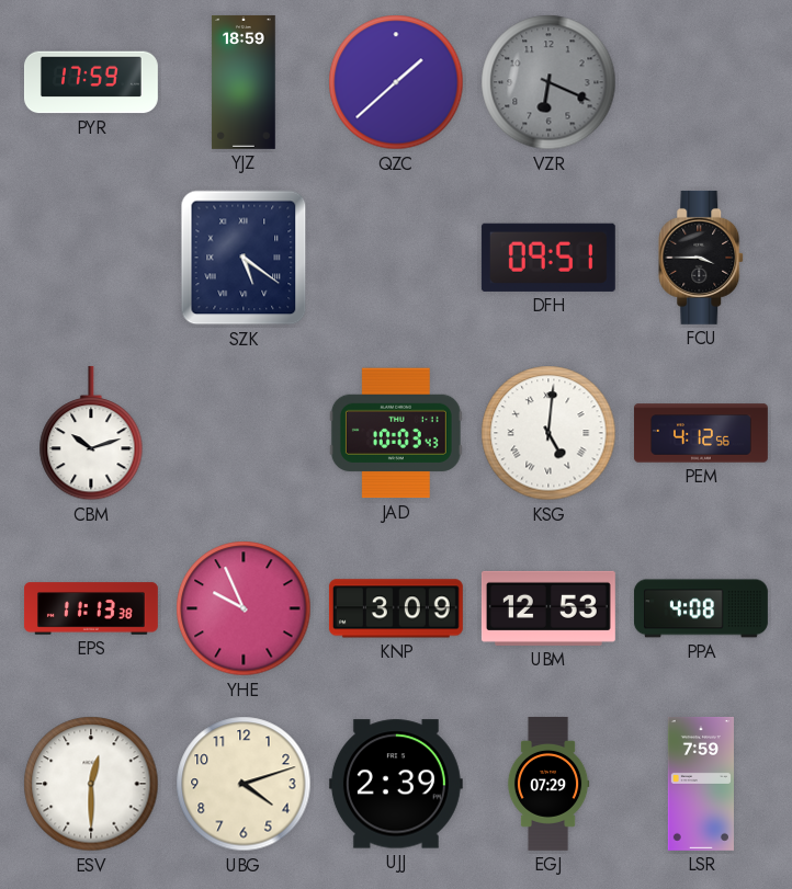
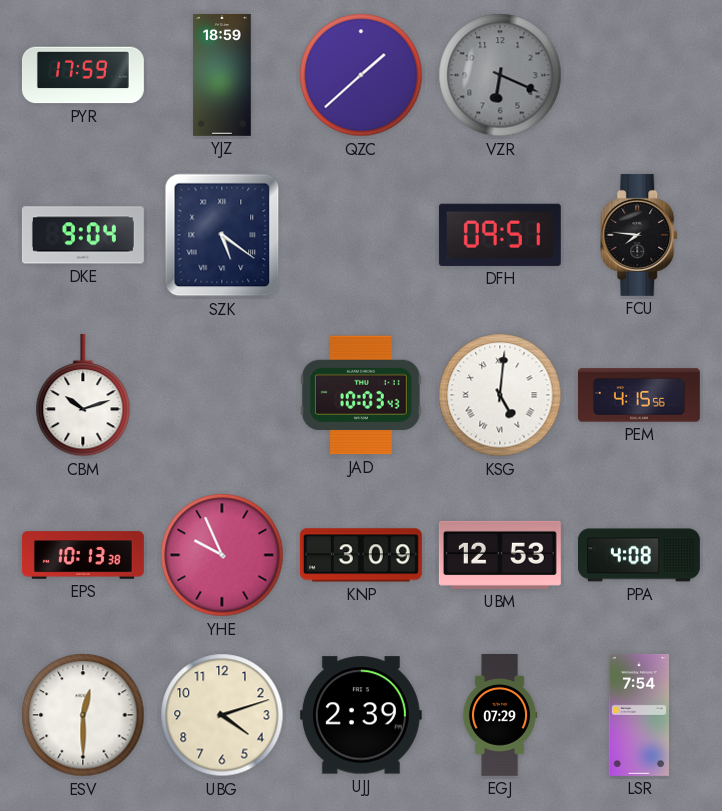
DKE: none -> 9:04
FCU: 3:45 -> 7:46
PEM: 4:12 -> 4:15
EPS: 11:13 -> 10:13
LSR: 7:59 -> 7:54
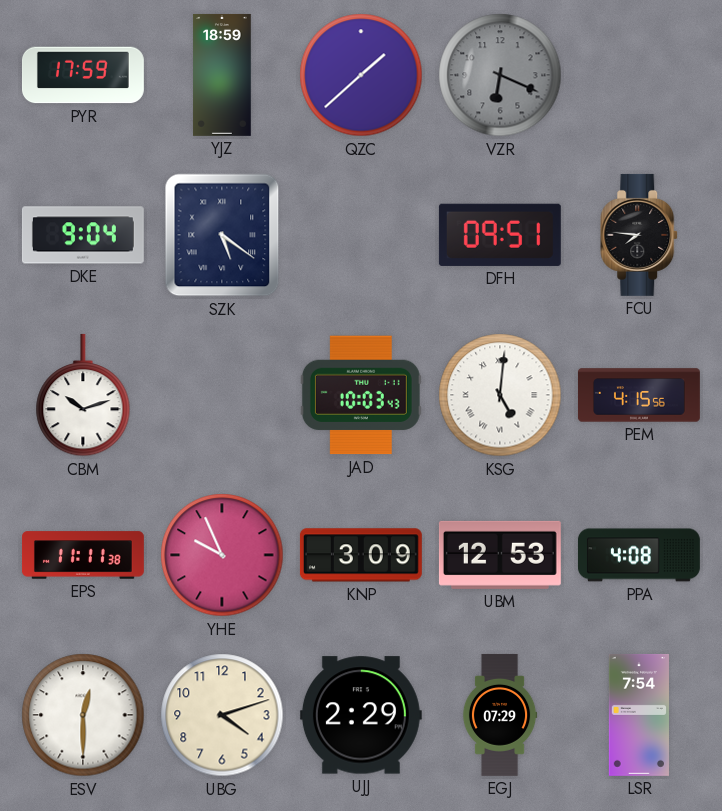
EPS: 10:13 -> 11:11
UJJ: 2:39 -> 2:29
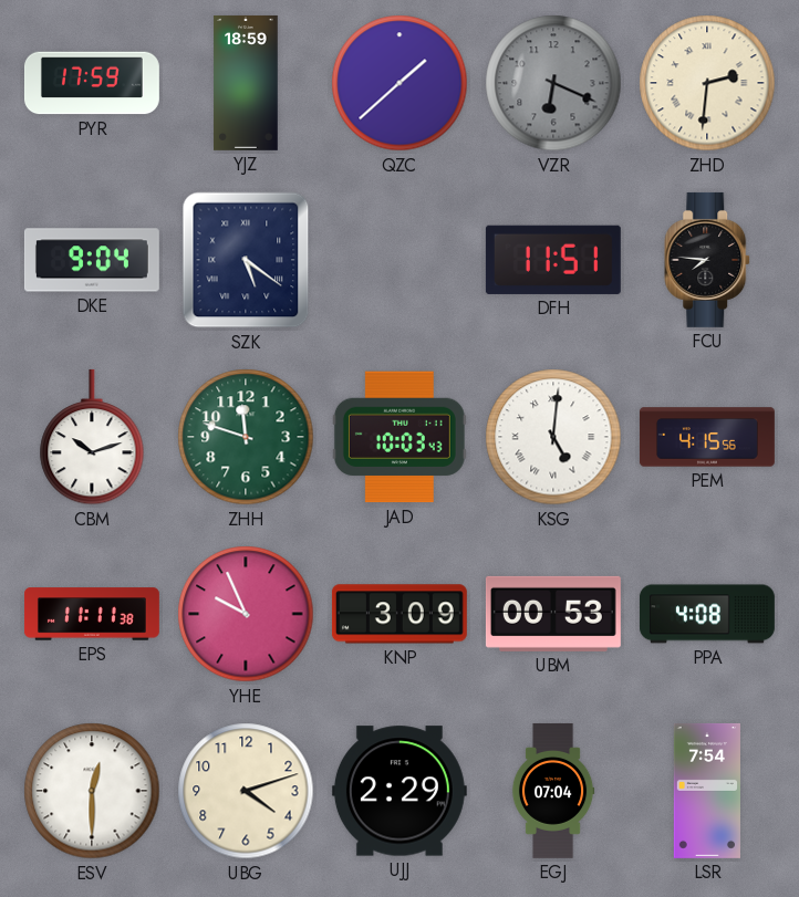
ZHD: none -> 2:31
DFH: 09:51 -> 11:51
ZHH: none -> 11:48
UBM: 12:53 -> 00:53
EGJ: 07:29 -> 07:04
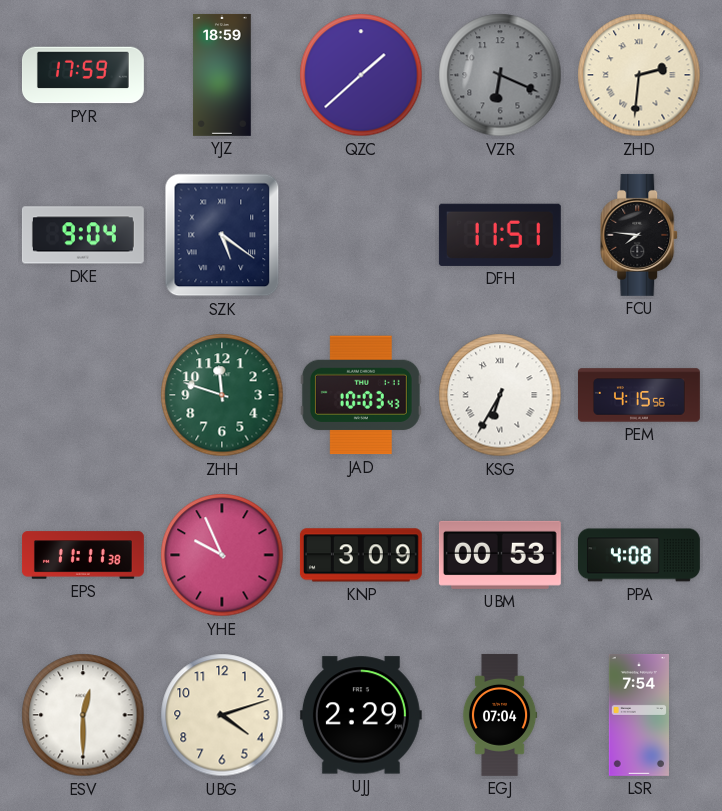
CBM: 10:12 -> none
KSG: 5:01 -> 6:35
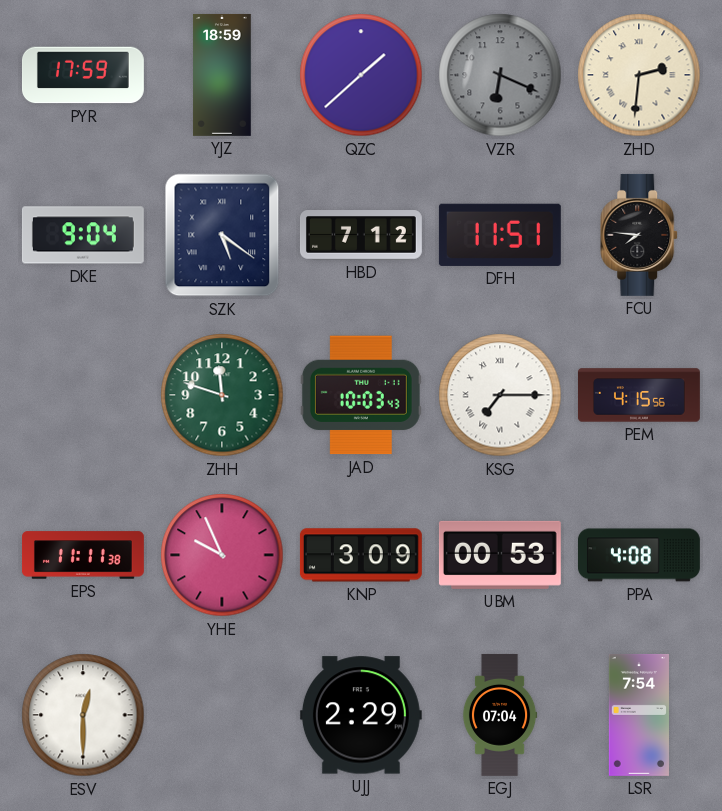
HBD: none -> 7:12
KSG: 6:35 -> 7:15
UBG: 4:12 -> none
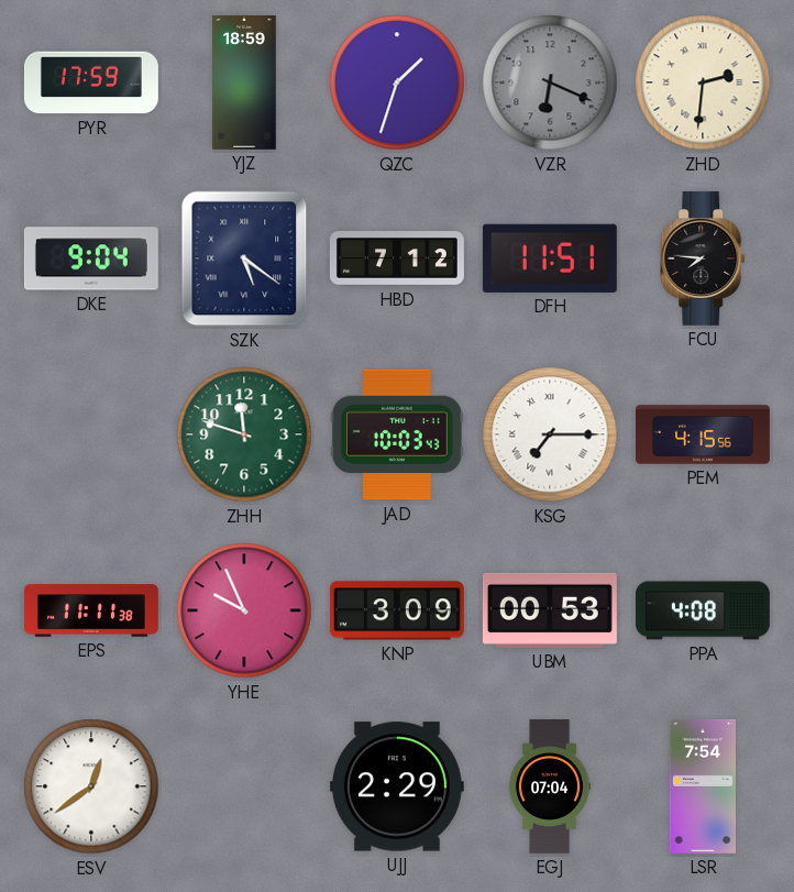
QZC: 1:38 -> 1:33
ESV: 12:30 -> 12:39
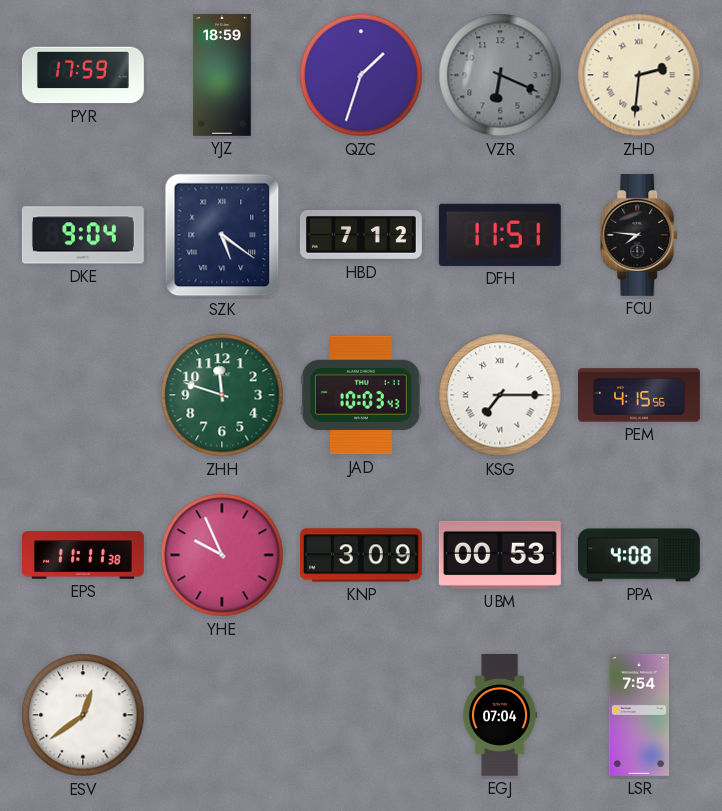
UJJ: 2:29 -> none
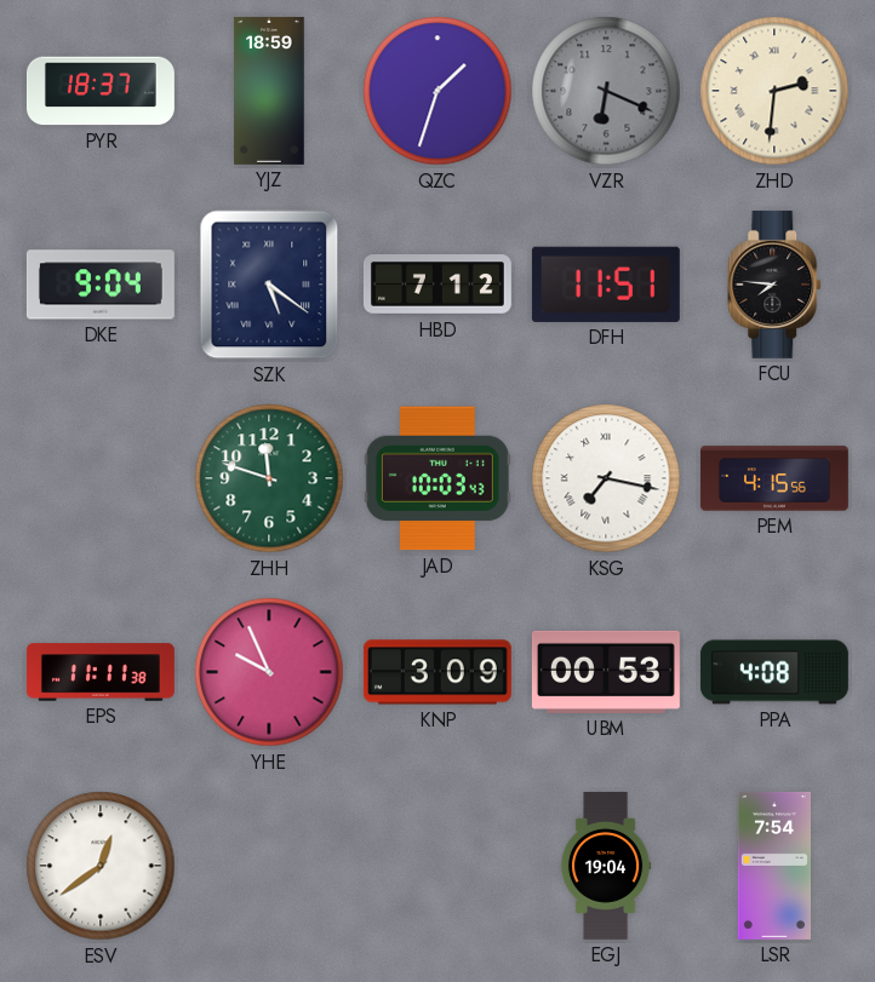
PYR: 17:59 -> 18:37
KSG: 7:15 -> 7:17
EGJ: 07:04 -> 19:04
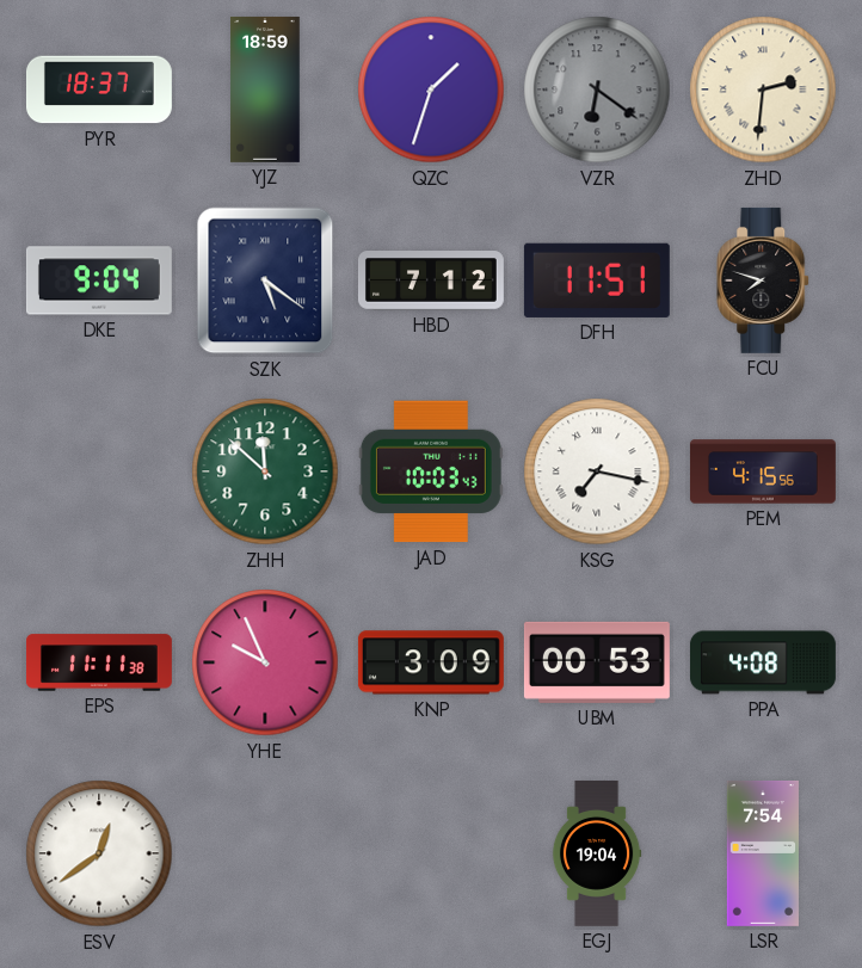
VZR: 6:19 -> 6:21
FCU: 7:46 -> 7:48
ZHH: 11:48 -> 11:52
